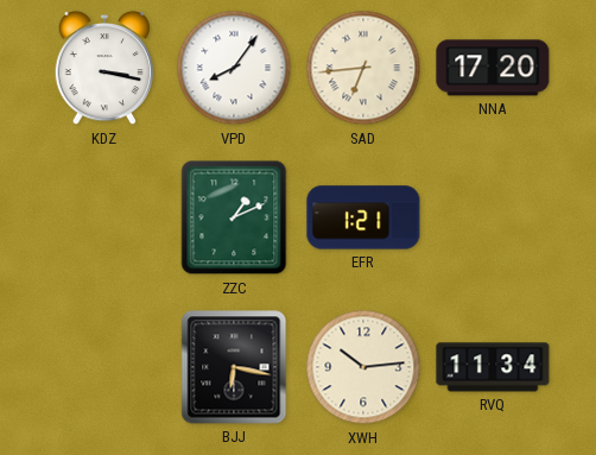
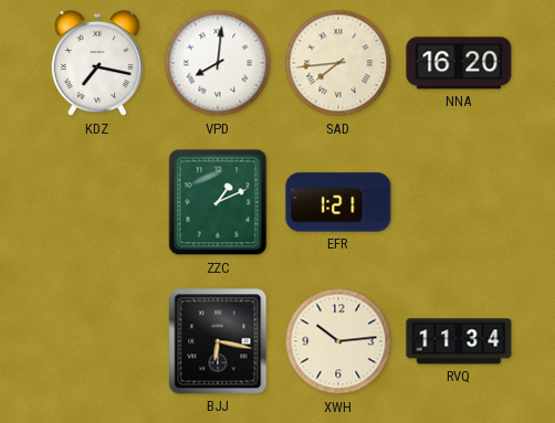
KDZ: 3:17 -> 7:17
VPD: 8:06 -> 8:01
SAD: 6:44 -> 7:44
NNA: 17:20 -> 16:20
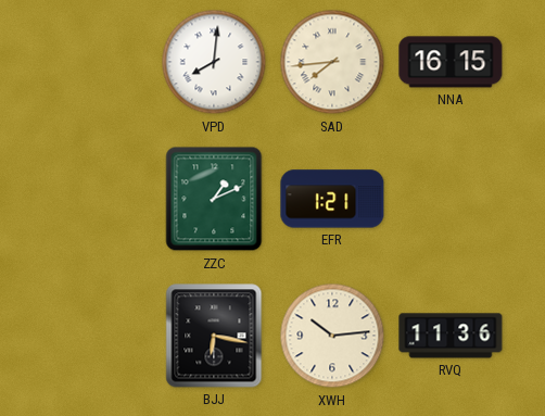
KDZ: 7:17 -> none
NNA: 16:20 -> 16:15
RVQ: 11:34 -> 11:36
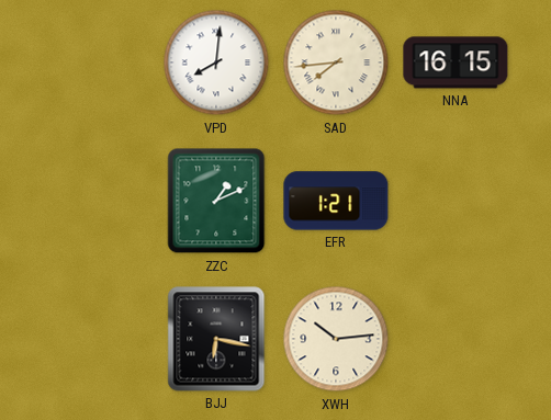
RVQ: 11:36 -> none
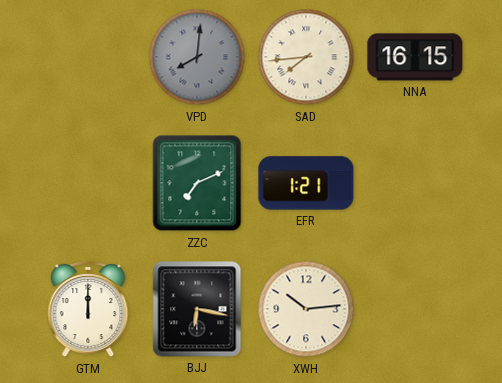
VPD dial: white -> grey
ZZC: 1:11 -> 7:11
GTM: none -> 12:00
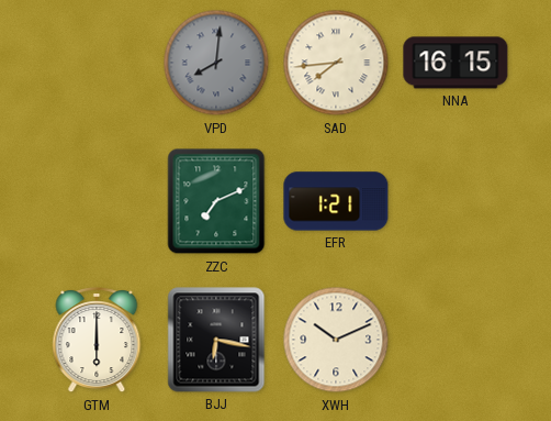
GTM: 12:00 -> 6:00
XWH: 10:14 -> 10:11
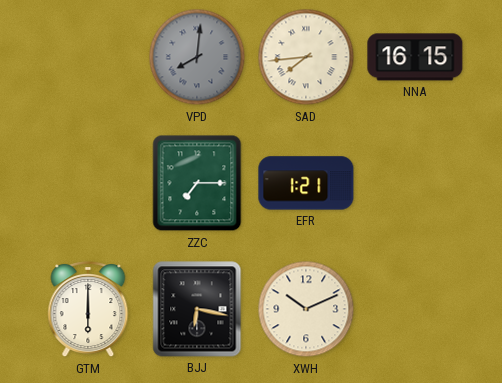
ZZC: 7:11 -> 7:15
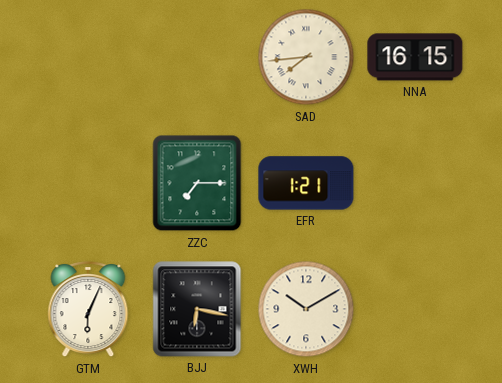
VPD: 8:01 -> none
GTM: 6:00 -> 6:04
XWH: 10:11 -> 10:10
